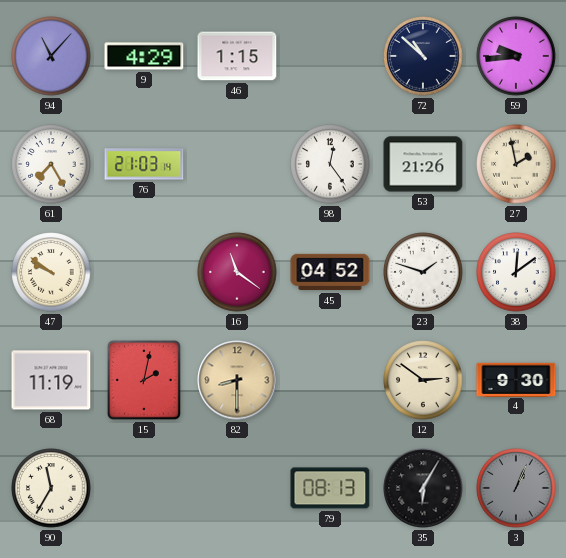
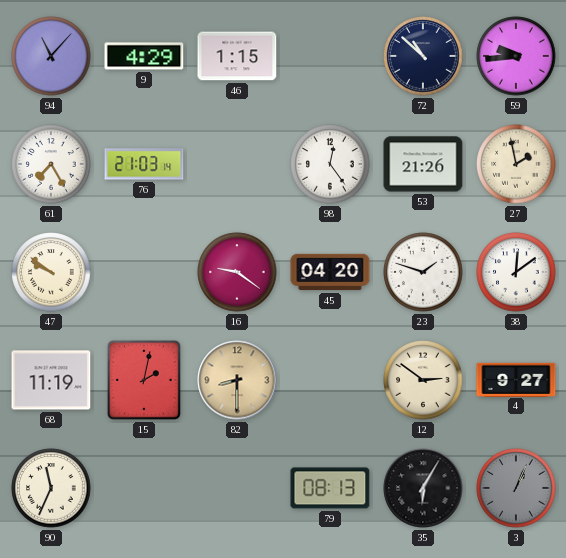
16: 11:21 -> 9:21
45: 04:52 -> 04:20
4: 9:30 -> 9:27
90: 11:35 -> 11:34
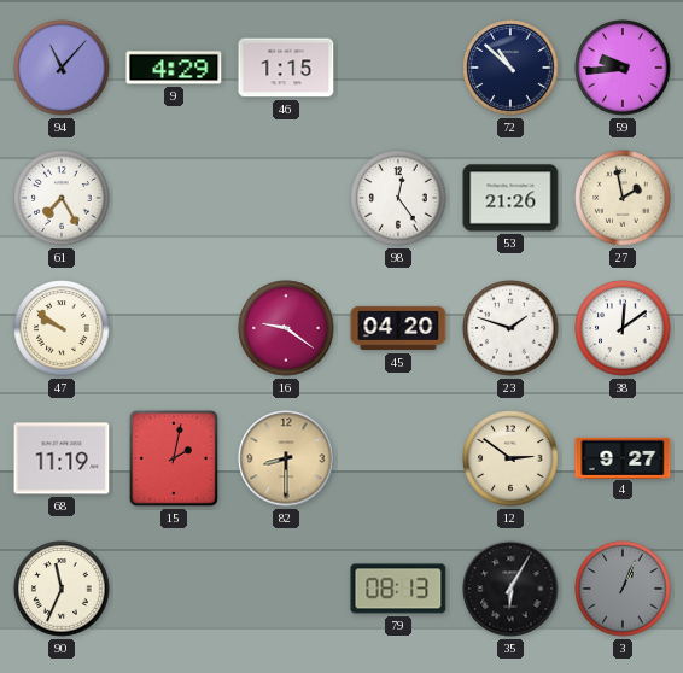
76: 21:03 -> none
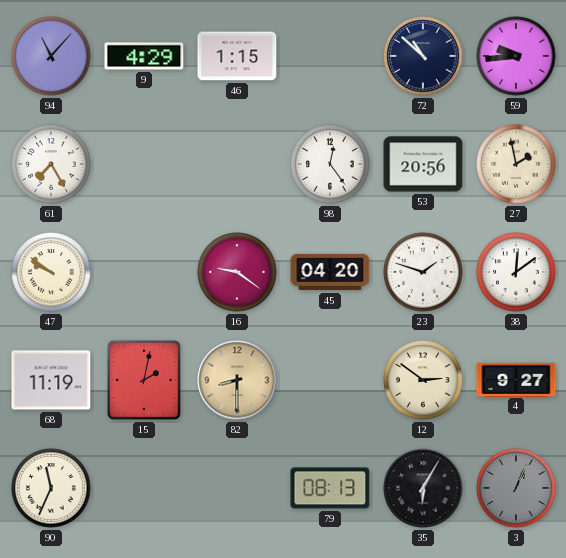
53: 21:26 -> 20:56
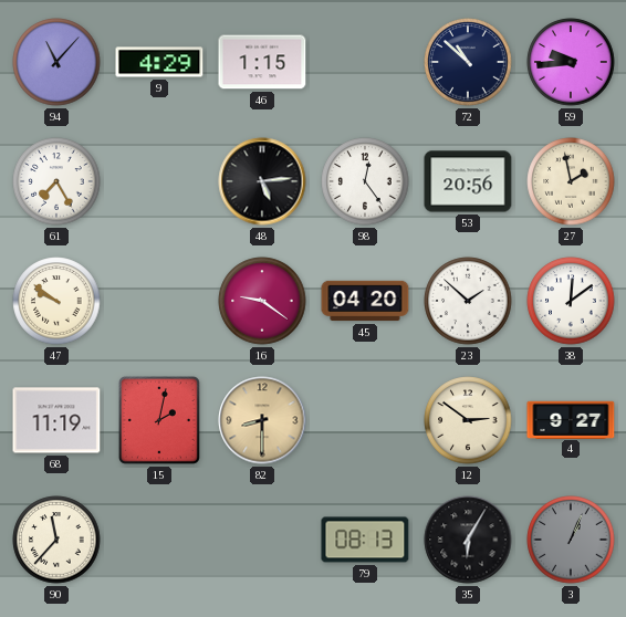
48: none -> 5:14
23: 1:48 -> 1:52
90: 11:34 -> 11:37
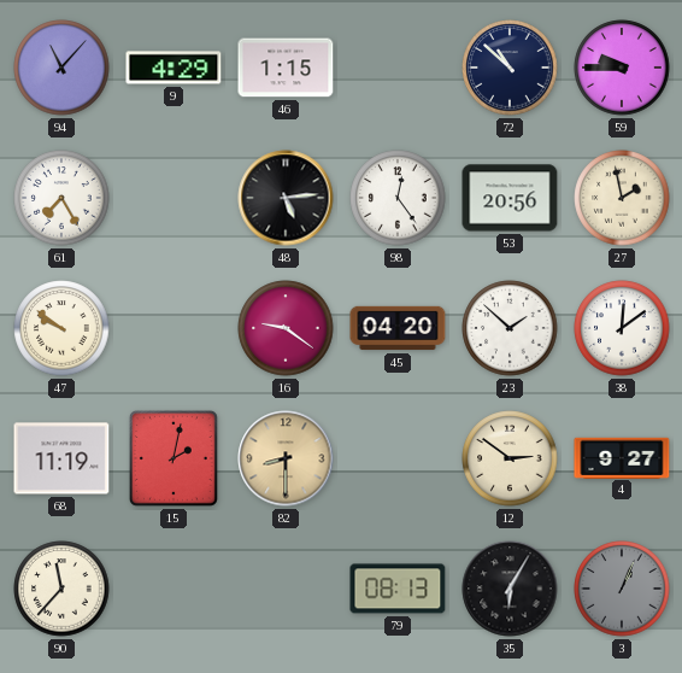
59: 9:44 -> 9:45
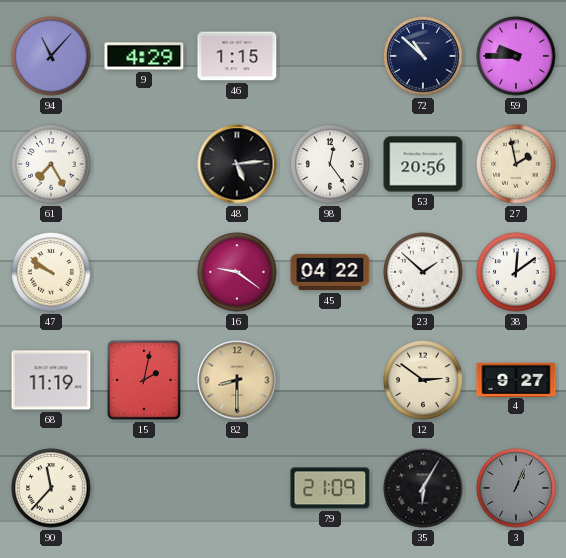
45: 04:20 -> 04:22
79: 08:13 -> 21:09
